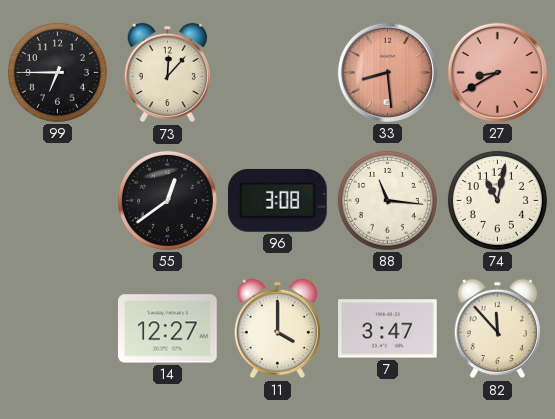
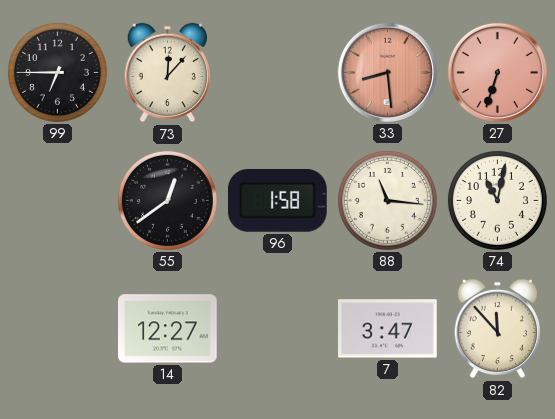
27: 8:40 -> 6:33
96: 3:08 -> 1:58
11: 4:00 -> none
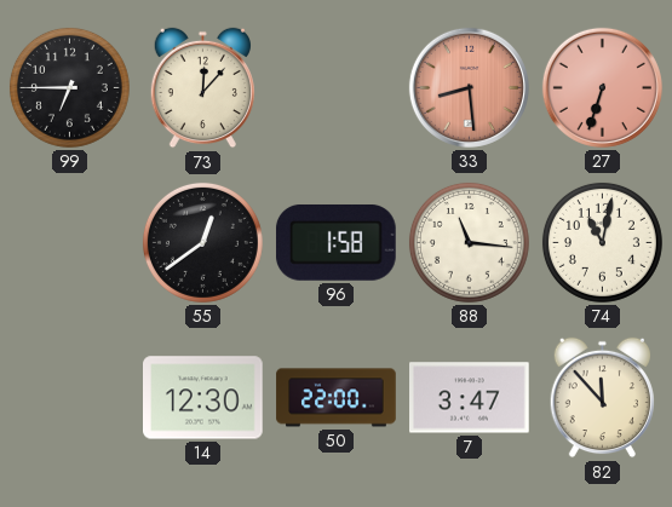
14: 12:27 -> 12:30
50: none -> 22:00
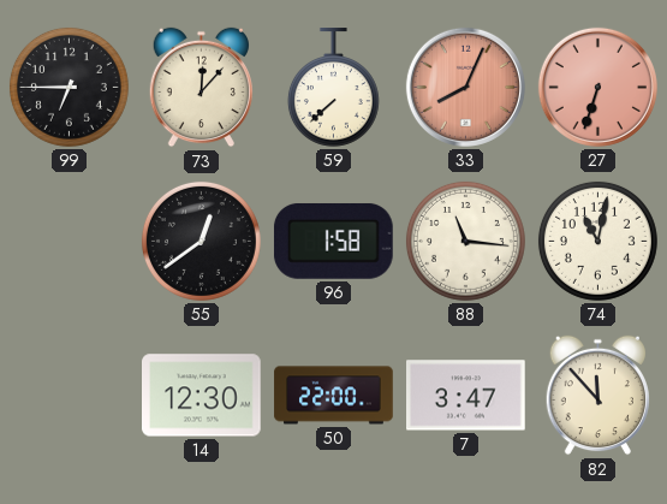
59: none -> 7:38
33: 8:29 -> 8:04
